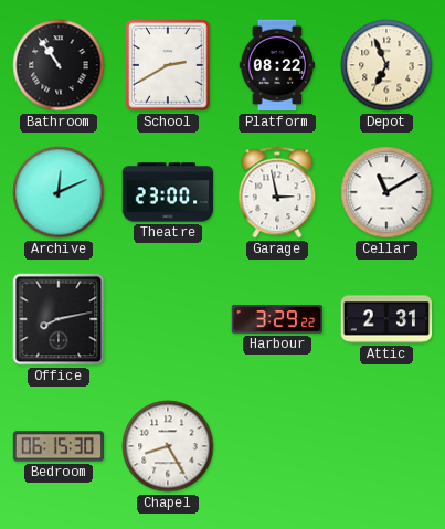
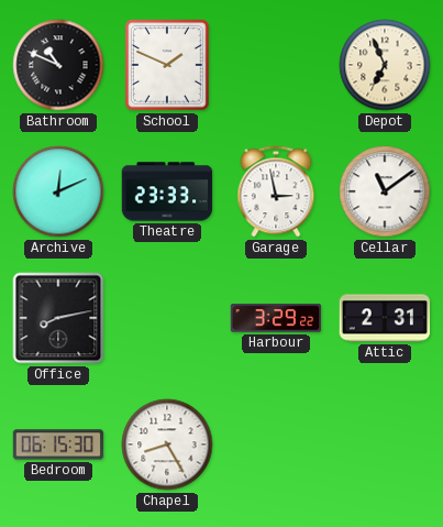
Bathroom: 10:54 -> 10:49
School: 2:40 -> 1:49
Platform: 08:22 -> none
Theatre: 23:00 -> 23:33
Cellar: 11:10 -> 11:09
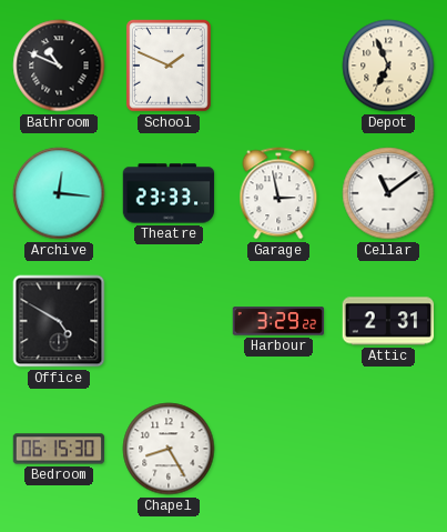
Archive: 12:11 -> 12:16
Office: 8:13 -> 4:50
